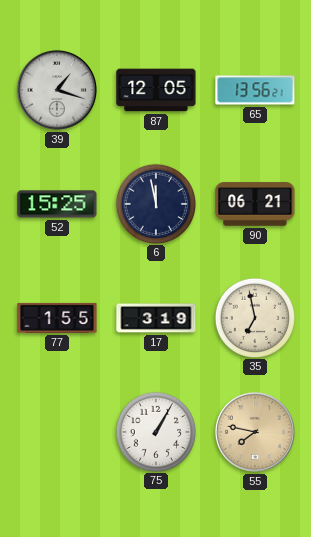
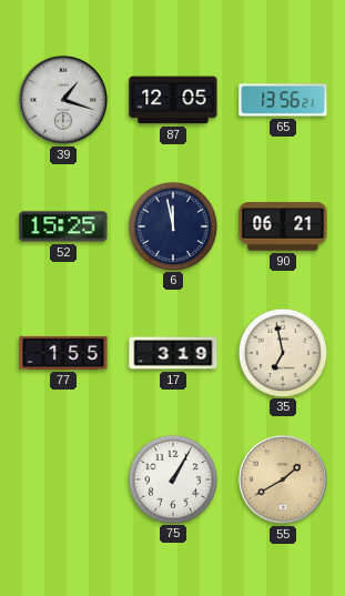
55: 7:47 -> 1:40
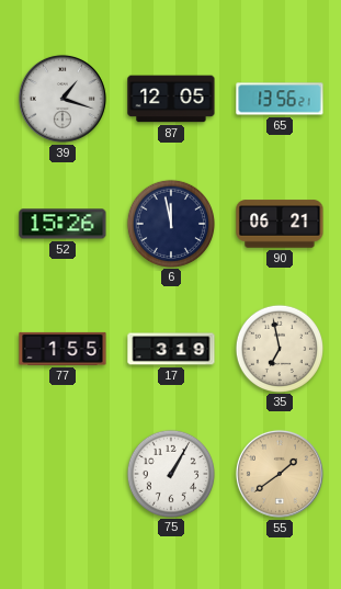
52: 15:25 -> 15:26
55: 1:40 -> 1:39
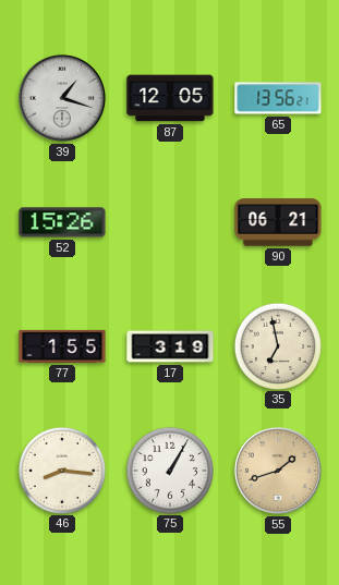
6: 11:58 -> none
46: none -> 8:16
55: 1:39 -> 1:42
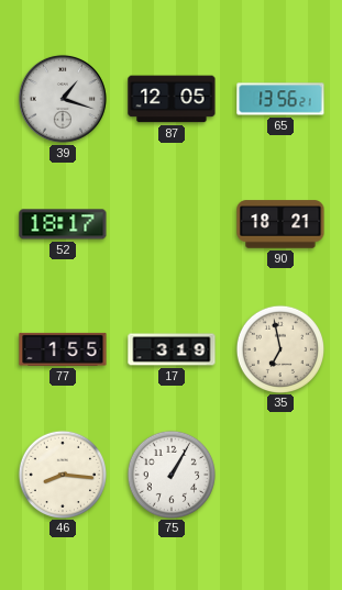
52: 15:26 -> 18:17
90: 06:21 -> 18:21
55: 1:42 -> none
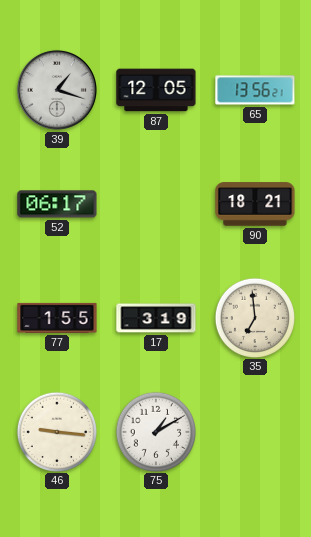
52: 18:17 -> 06:17
35: 6:58 -> 6:59
46: 8:16 -> 9:16
75: 1:05 -> 1:10
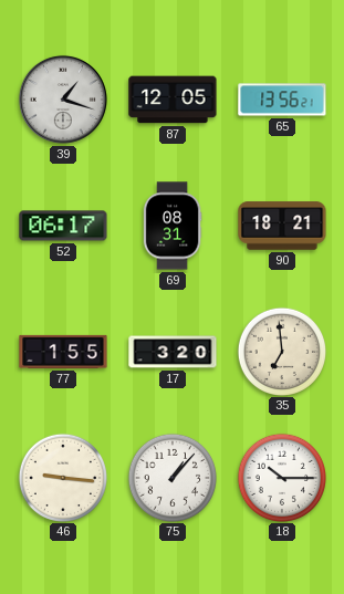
69: none -> 08:31
17: 3:19 -> 3:20
75: 1:10 -> 1:07
18: none -> 10:15
